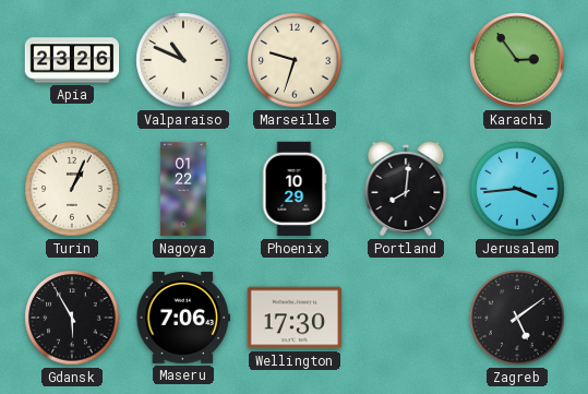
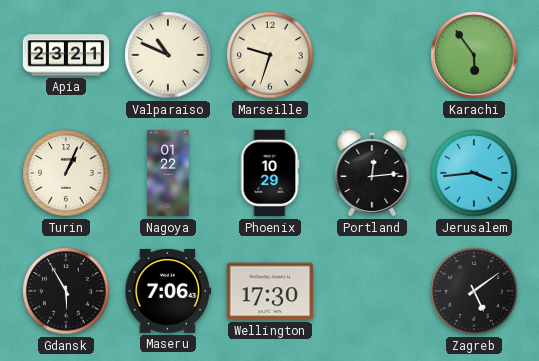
Apia: 23:26 -> 23:21
Karachi: 2:54 -> 5:54
Portland: 8:01 -> 12:14
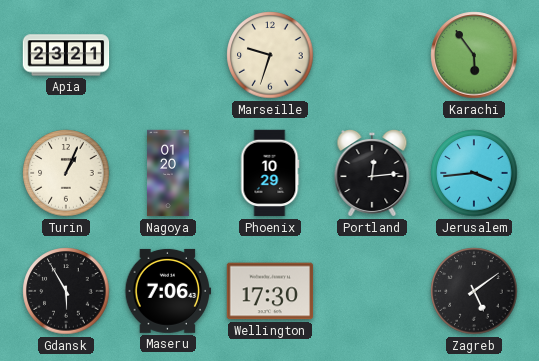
Valparaiso: 10:49 -> none
Nagoya: 01:22 -> 01:20
